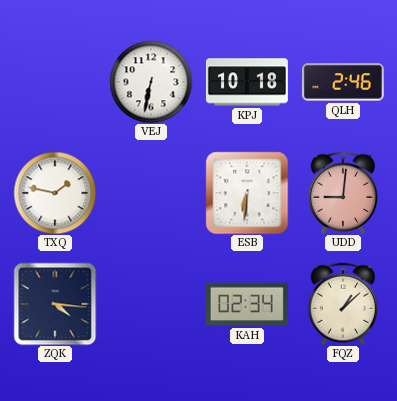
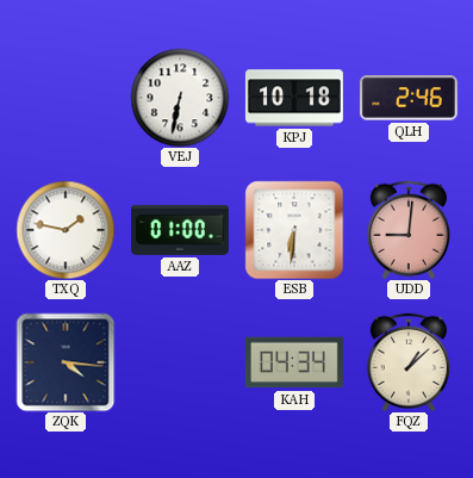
AAZ: none -> 01:00
KAH: 02:34 -> 04:34
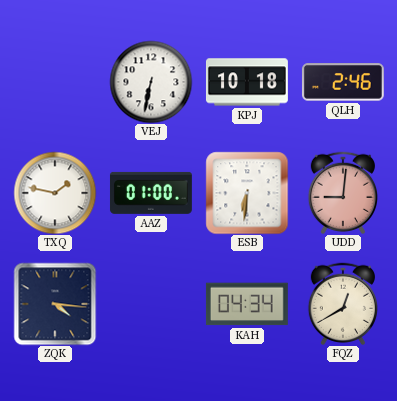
FQZ: 1:08 -> 12:40
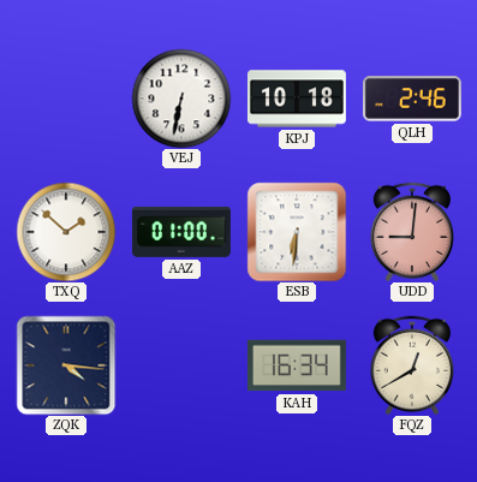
TXQ: 1:47 -> 1:52
KAH: 04:34 -> 16:34
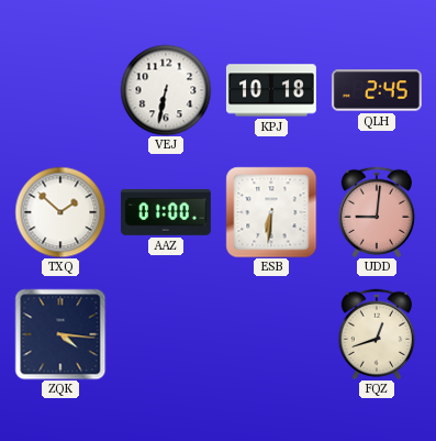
QLH: 2:46 -> 2:45
KAH: 16:34 -> none
FQZ: 12:40 -> 12:42
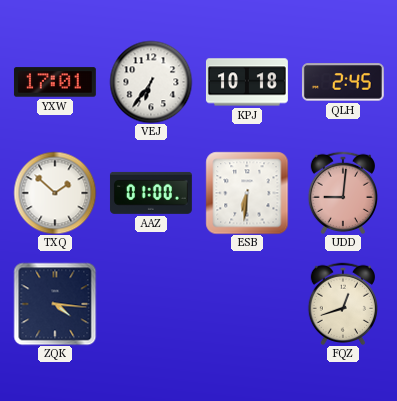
YXW: none -> 17:01
VEJ: 6:32 -> 6:36
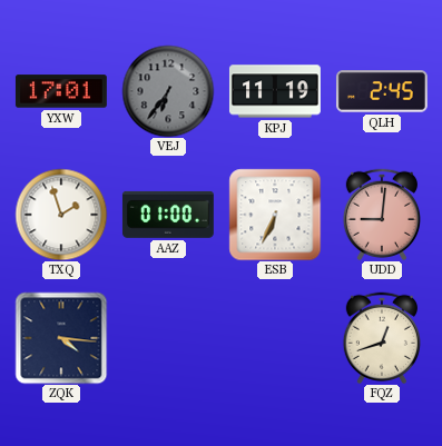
VEJ dial: white -> grey
KPJ: 10:18 -> 11:19
TXQ: 1:52 -> 1:57
ESB: 6:31 -> 6:34
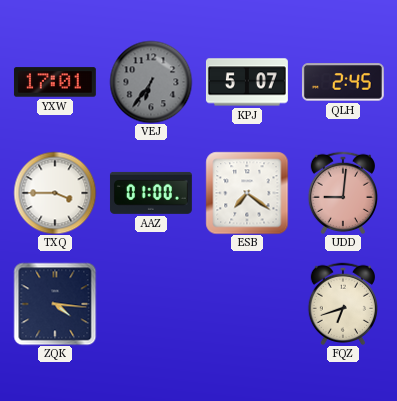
KPJ: 11:19 -> 5:07
TXQ: 1:57 -> 3:45
ESB: 6:34 -> 7:21
FQZ: 12:42 -> 6:42
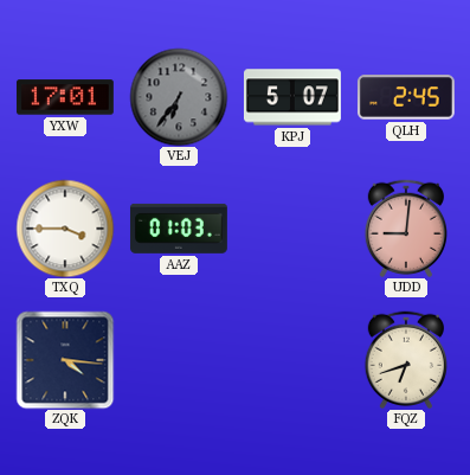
AAZ: 01:00 -> 01:03
ESB: 7:21 -> none
